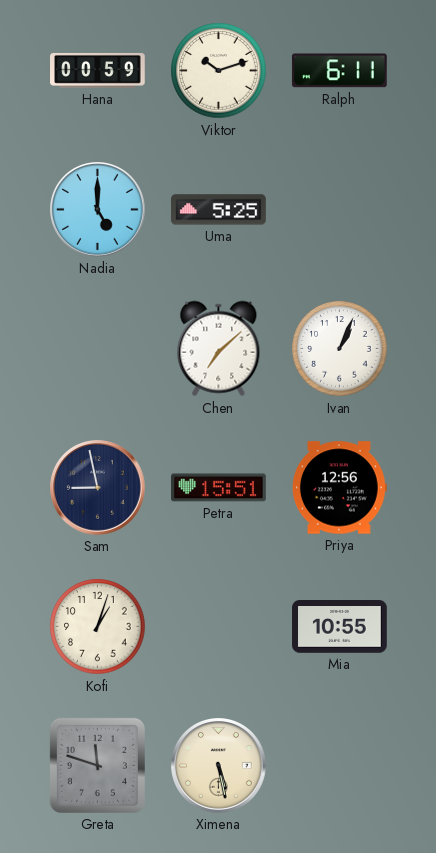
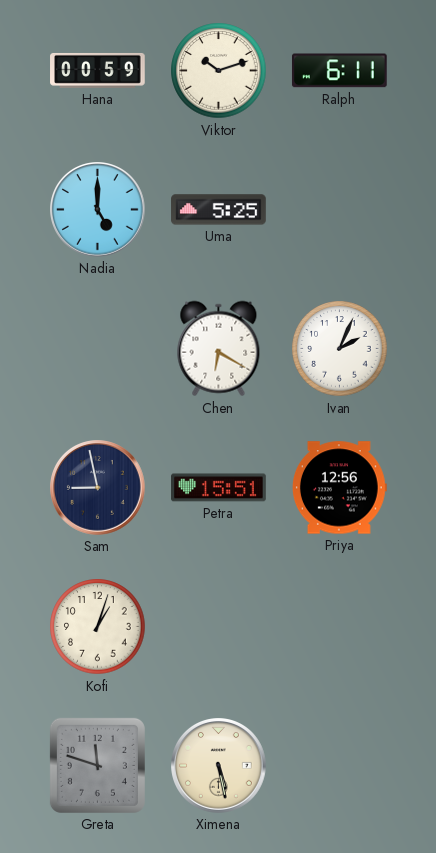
Chen: 7:08 -> 6:20
Ivan: 1:04 -> 2:04
Mia: 10:55 -> none
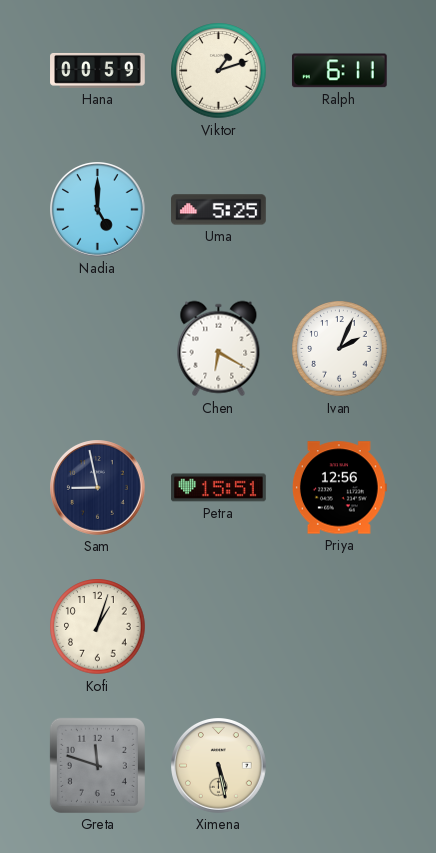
Viktor: 10:12 -> 1:12
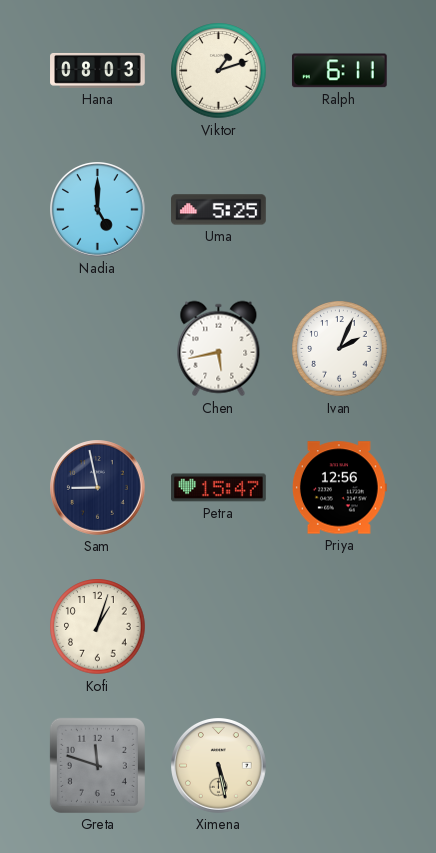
Hana: 00:59 -> 08:03
Chen: 6:20 -> 5:43
Petra: 15:51 -> 15:47
